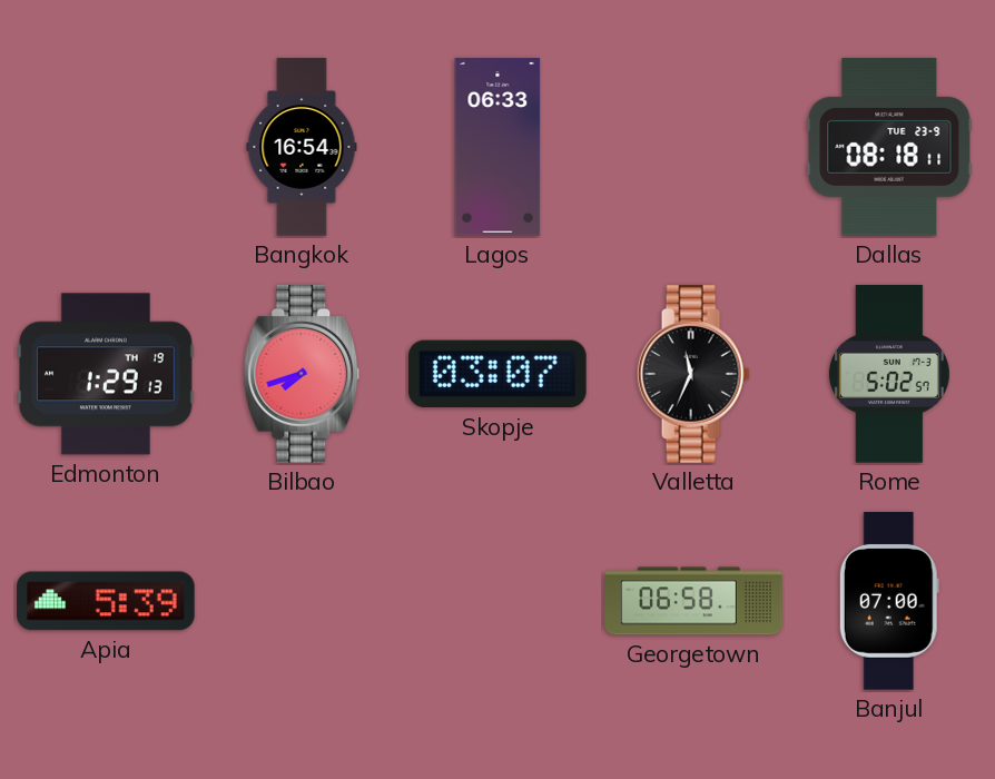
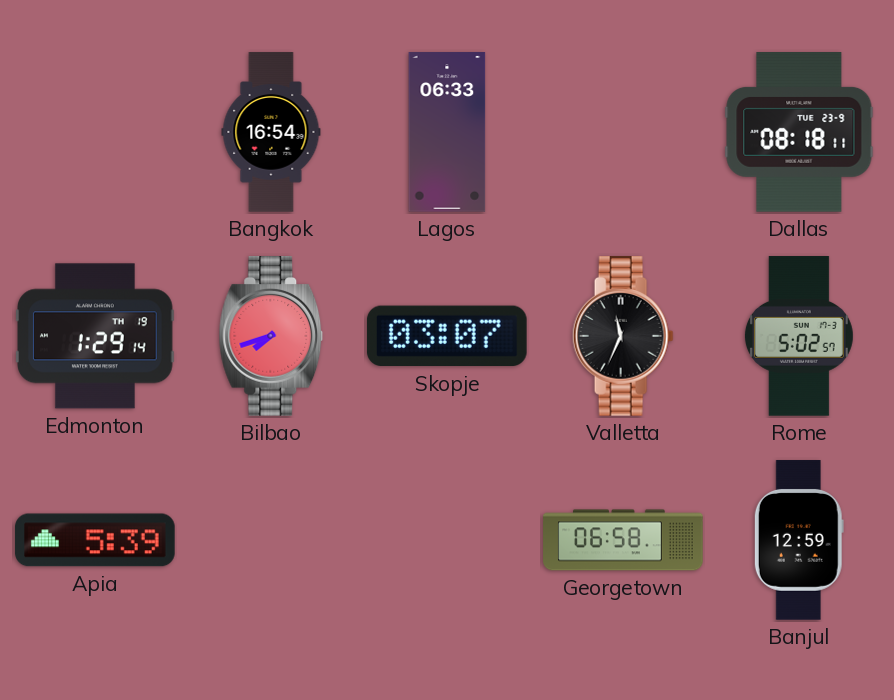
Edmonton: 1:29:13 -> 1:29:14
Banjul: 07:00 -> 12:59
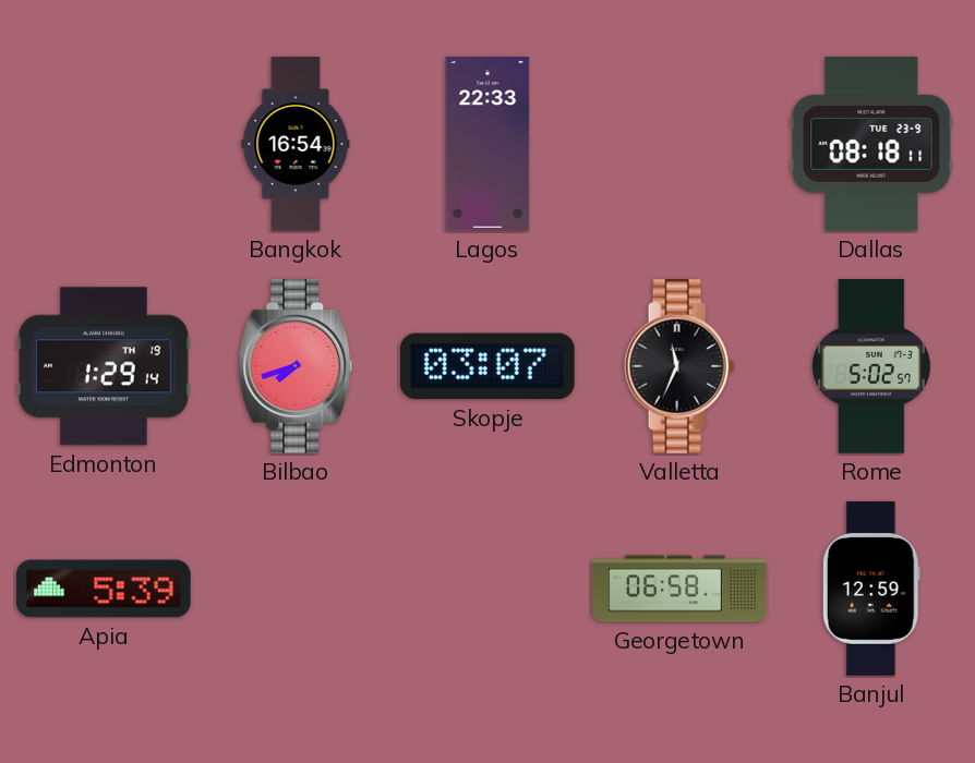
Lagos: 06:33 -> 22:33
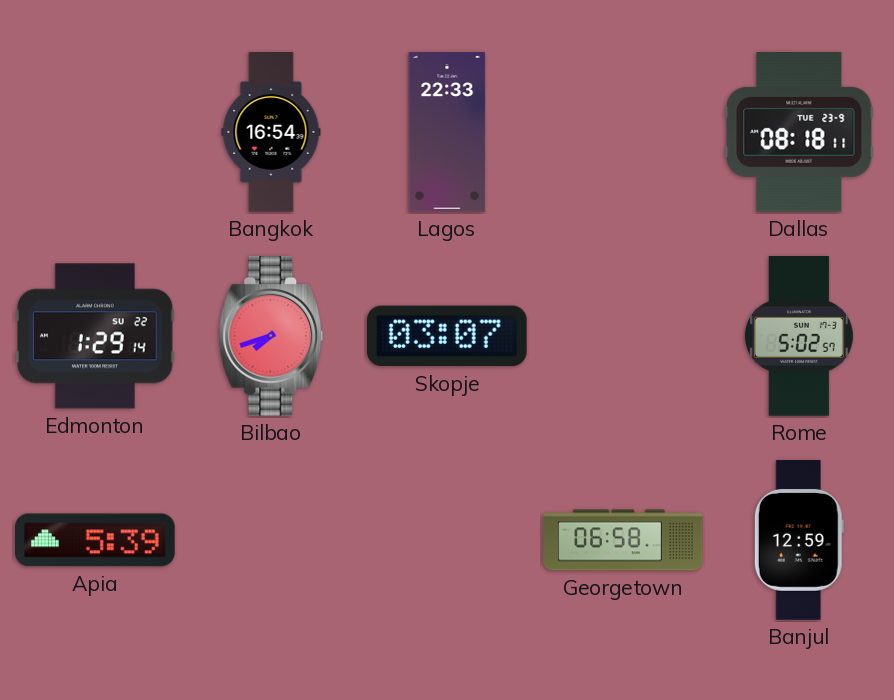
Edmonton date: TH 19 -> SU 22
Valletta: 11:34 -> none
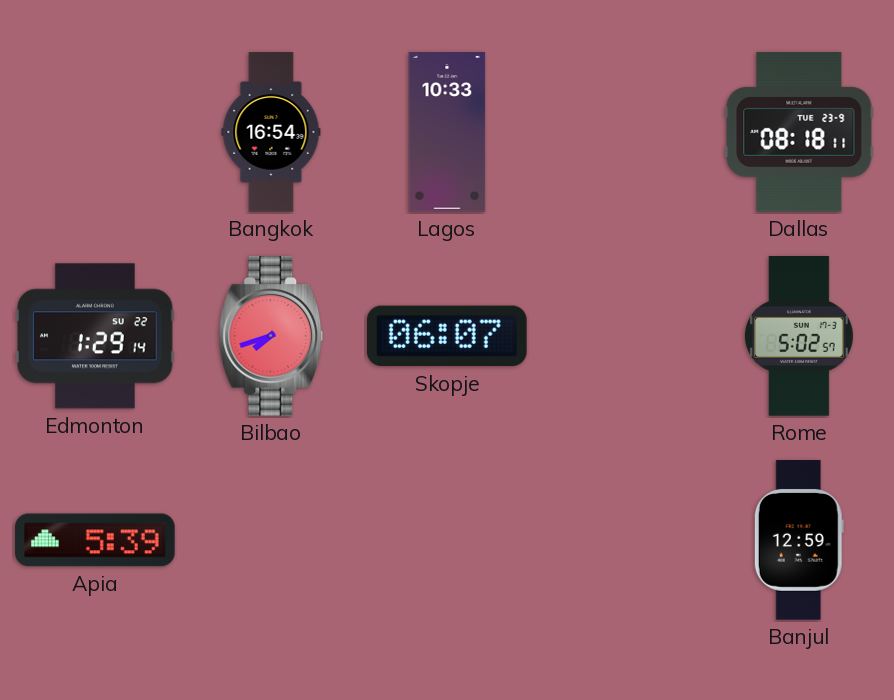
Lagos: 22:33 -> 10:33
Skopje: 03:07 -> 06:07
Georgetown: 06:58 -> none
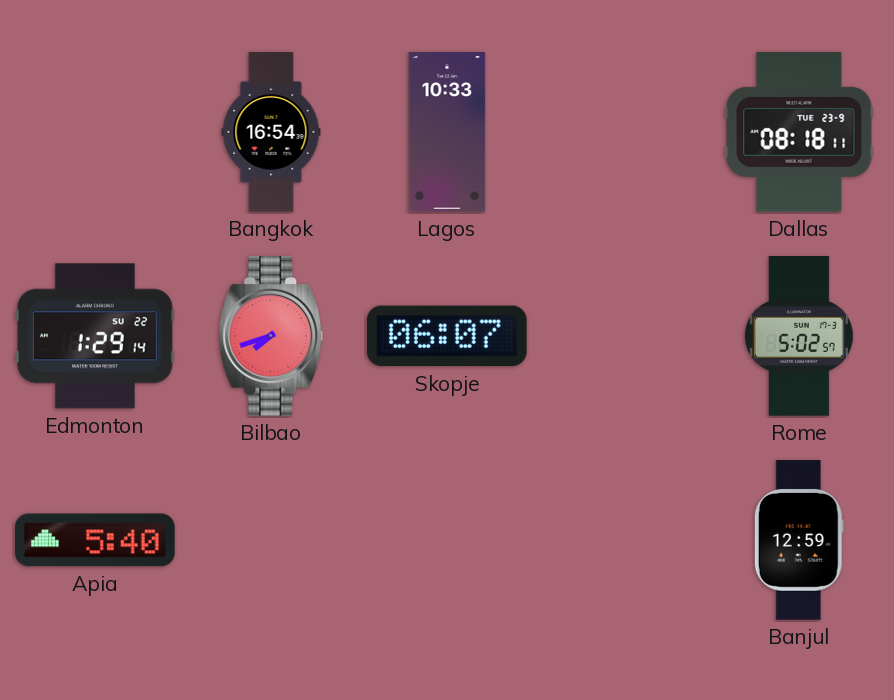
Apia: 5:39 -> 5:40
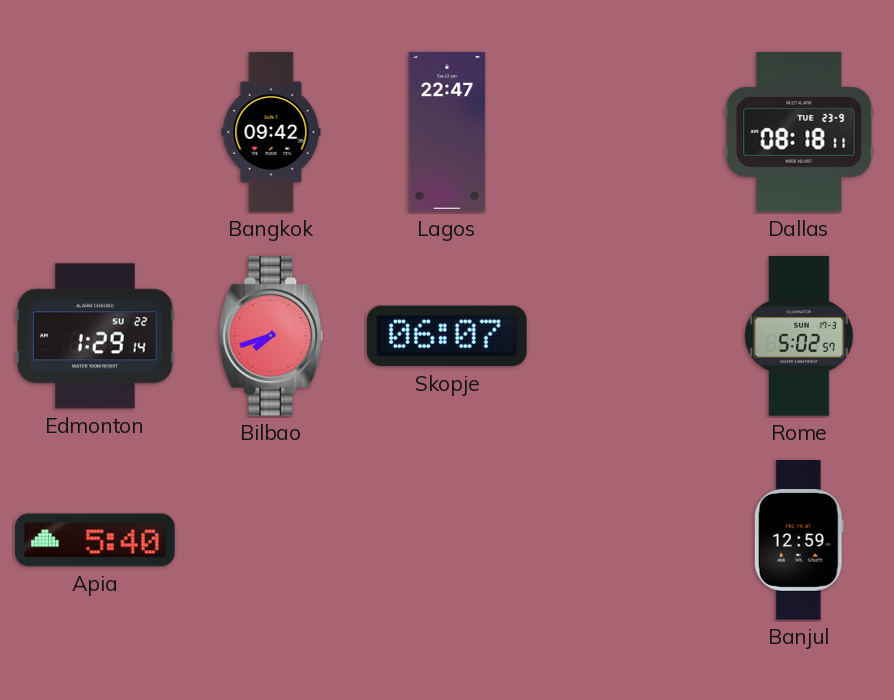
Bangkok: 16:54 -> 09:42
Lagos: 10:33 -> 22:47
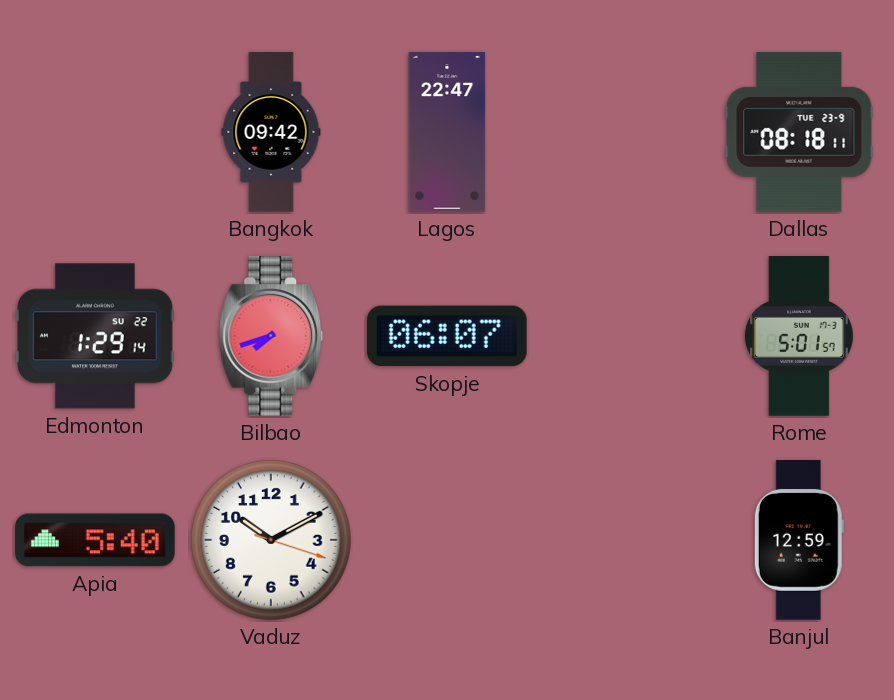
Rome: 5:02 -> 5:01
Vaduz: none -> 10:10
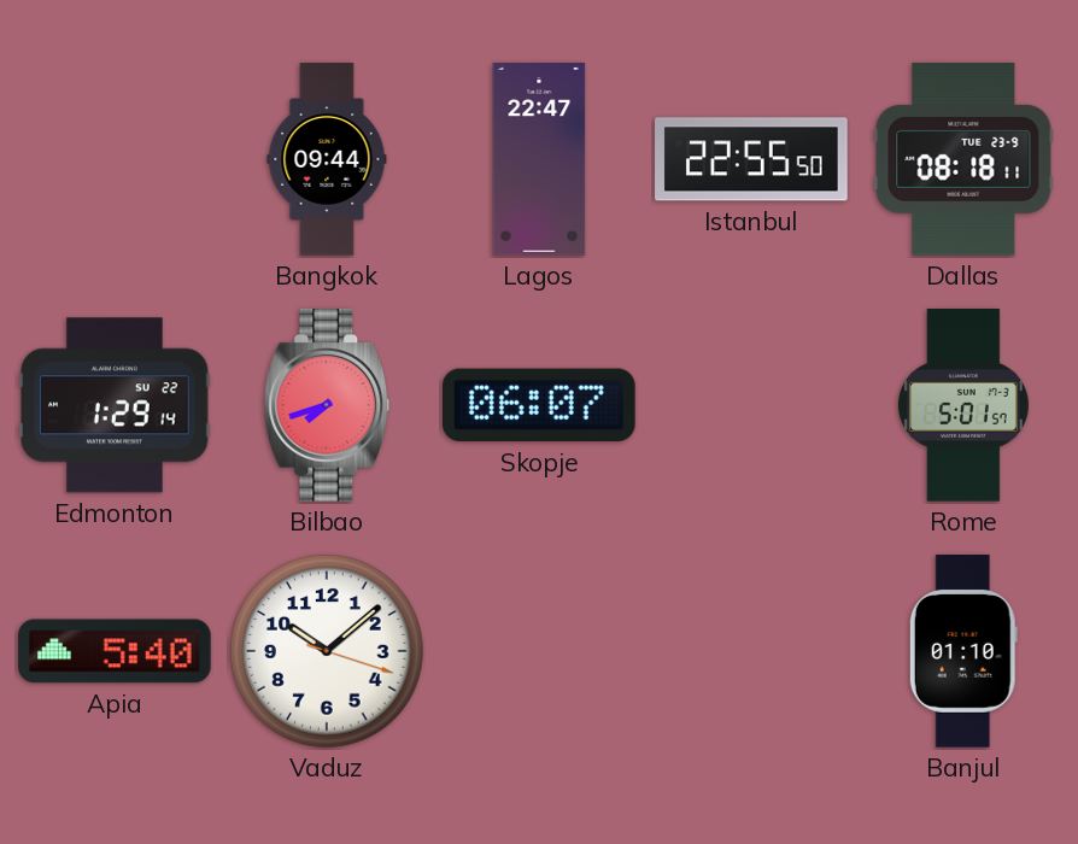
Bangkok: 09:42 -> 09:44
Istanbul: none -> 22:55
Vaduz: 10:10 -> 10:08
Banjul: 12:59 -> 01:10
